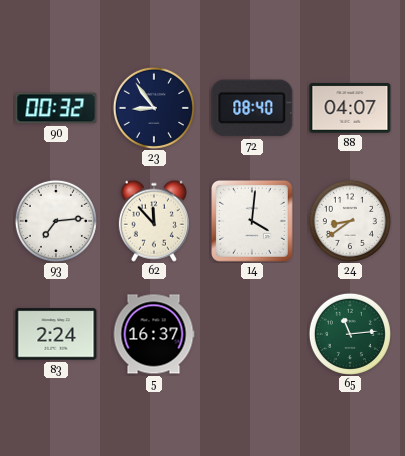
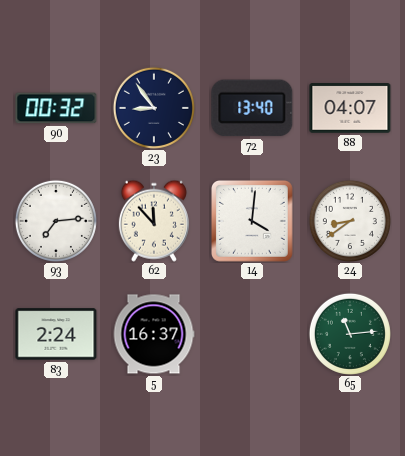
72: 08:40 -> 13:40
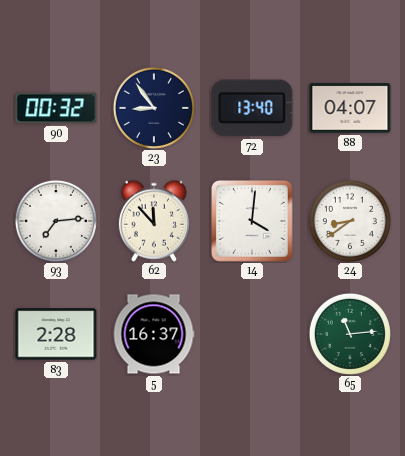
83: 2:24 -> 2:28
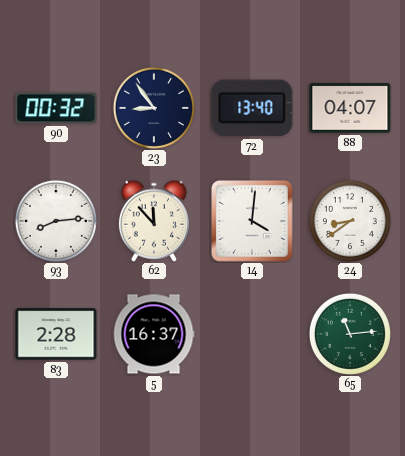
93: 7:14 -> 8:14
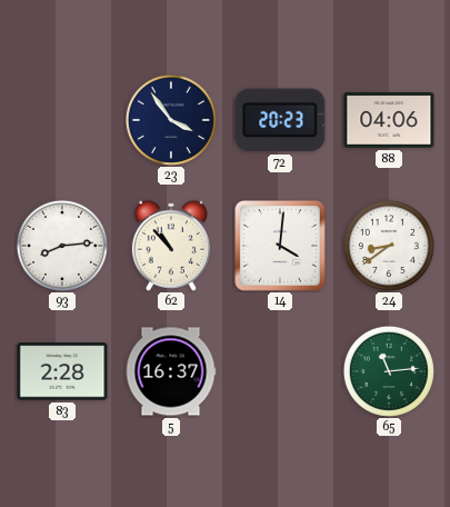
90: 00:32 -> none
23: 8:54 -> 3:54
72: 13:40 -> 20:23
88: 04:07 -> 04:06
62: 11:53 -> 10:53
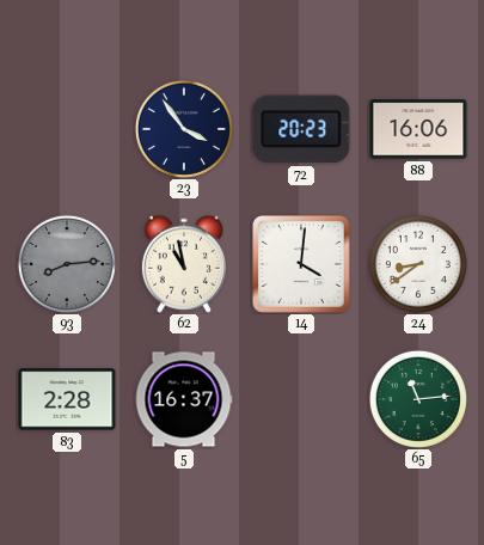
88: 04:06 -> 16:06
93 dial: white -> grey
62: 10:53 -> 10:58
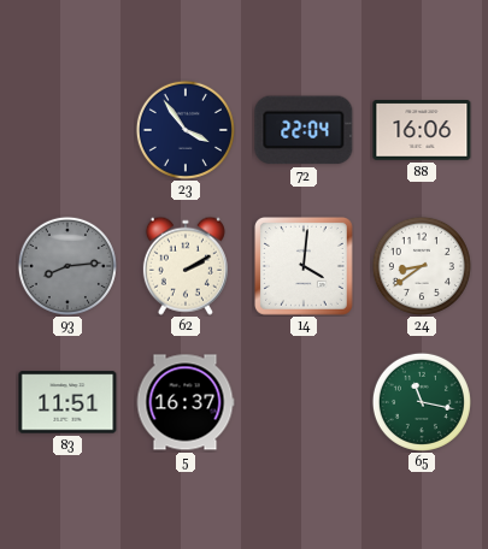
72: 20:23 -> 22:04
62: 10:58 -> 2:10
83: 2:28 -> 11:51
65: 11:14 -> 11:17
